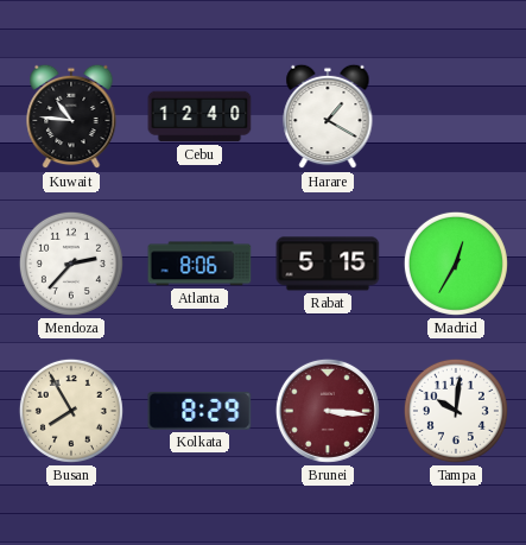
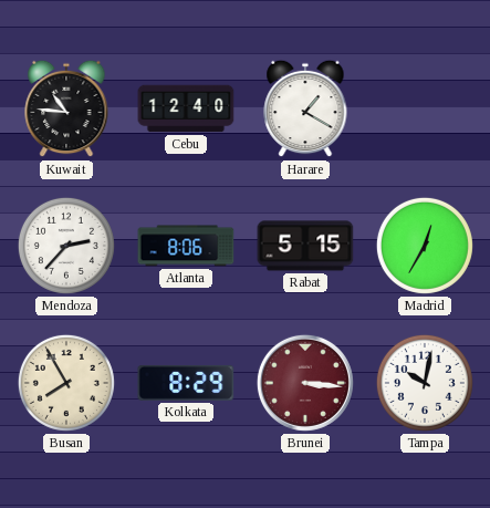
Tampa: 10:01 -> 10:02
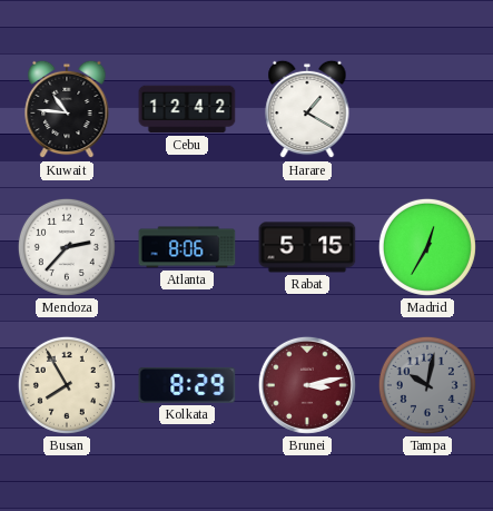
Cebu: 12:40 -> 12:42
Brunei: 3:16 -> 3:13
Tampa dial: white -> grey
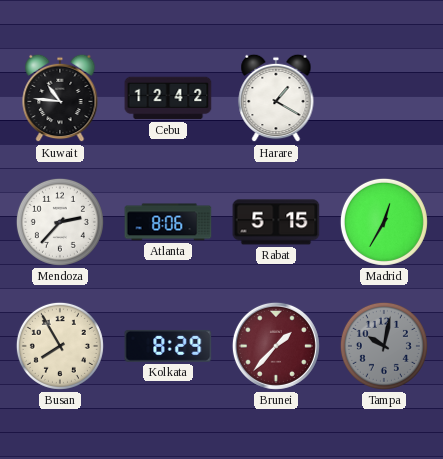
Brunei: 3:13 -> 1:37
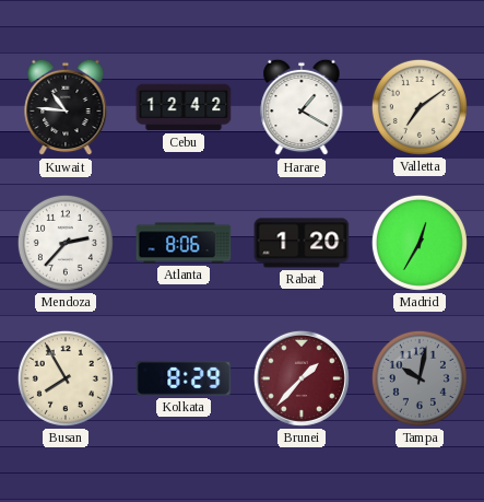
Valletta: none -> 7:09
Rabat: 5:15 -> 1:20
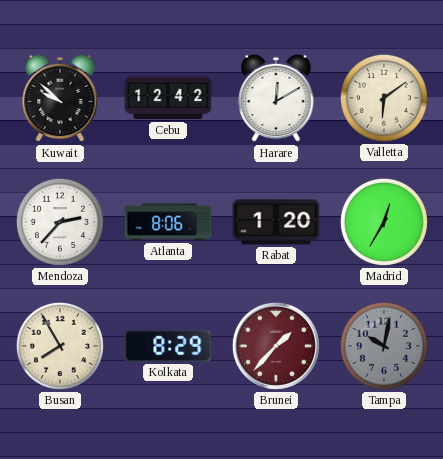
Kuwait: 10:46 -> 9:52
Harare: 1:20 -> 12:10
Valletta: 7:09 -> 6:09
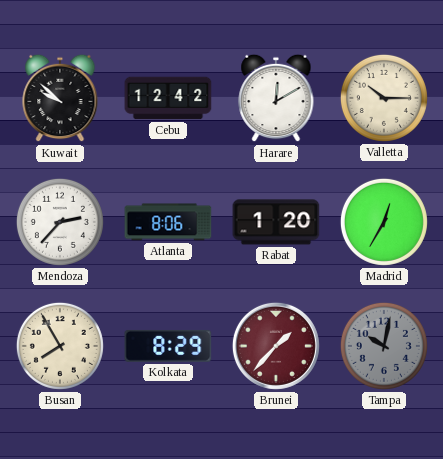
Valletta: 6:09 -> 10:15
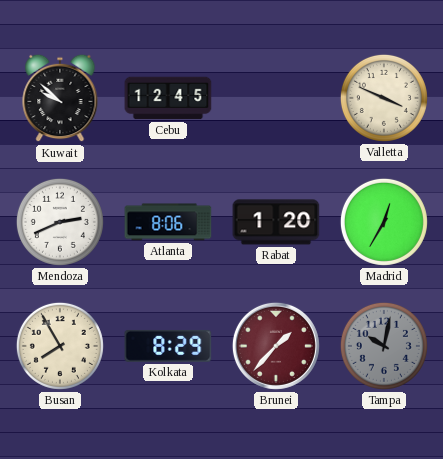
Cebu: 12:42 -> 12:45
Harare: 12:10 -> none
Valletta: 10:15 -> 3:49
Mendoza: 2:37 -> 2:41
